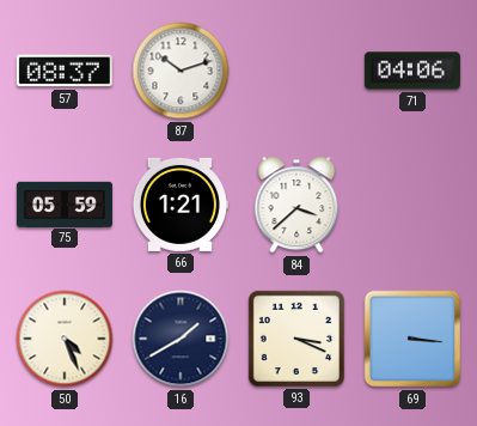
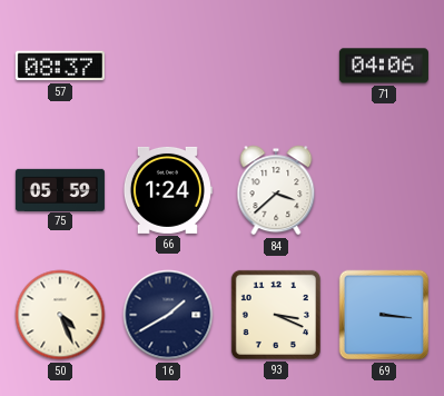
87: 10:12 -> none
66: 1:21 -> 1:24
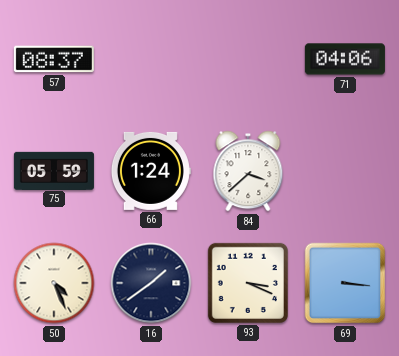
16: 1:40 -> 1:39
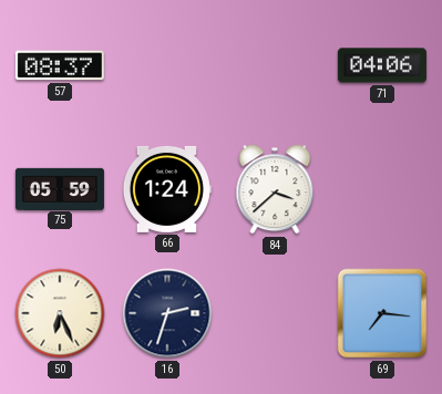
50: 4:26 -> 6:26
16: 1:39 -> 2:33
93: 3:19 -> none
69: 3:16 -> 7:16
